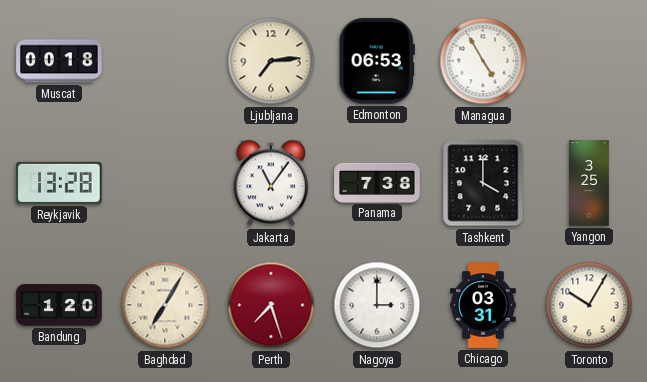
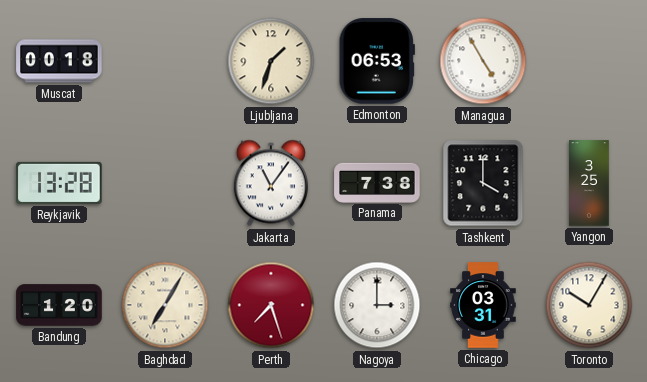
Ljubljana: 7:14 -> 1:33
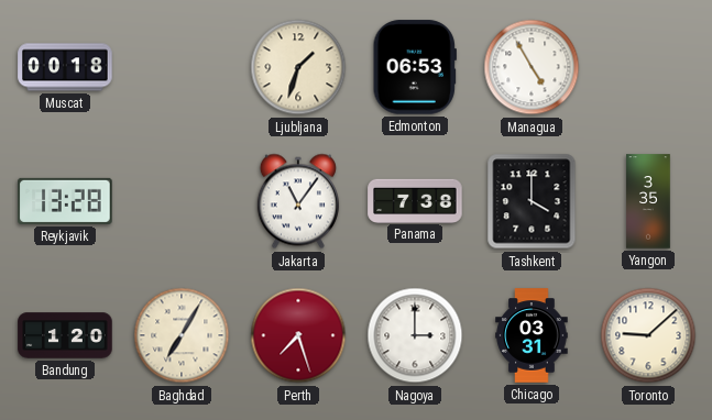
Yangon: 3:25 -> 3:35
Toronto: 10:05 -> 9:08
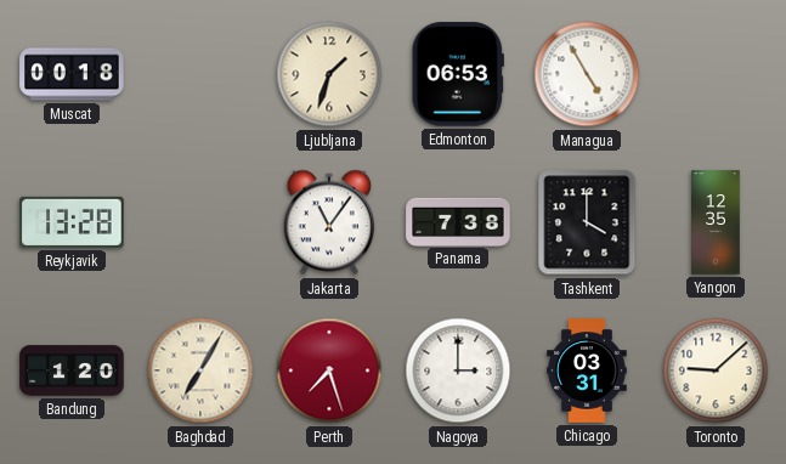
Yangon: 3:35 -> 12:35
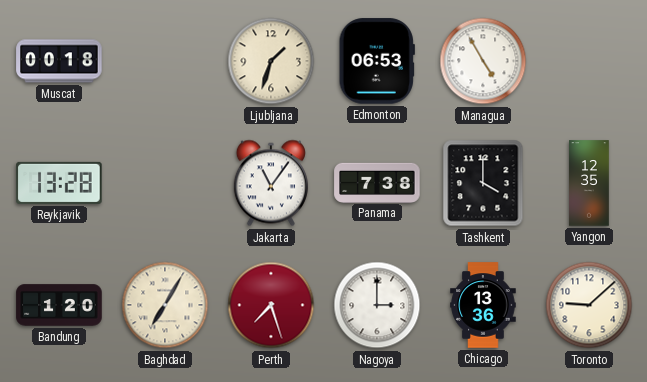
Chicago: 03:31 -> 13:36
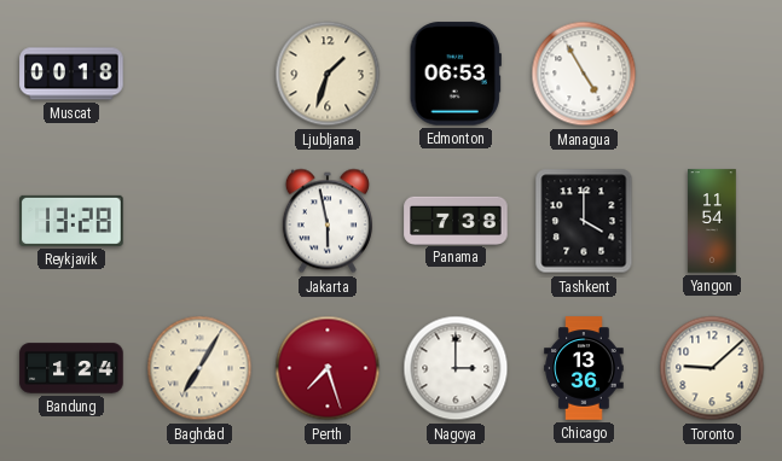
Jakarta: 11:06 -> 5:58
Yangon: 12:35 -> 11:54
Bandung: 1:20 -> 1:24
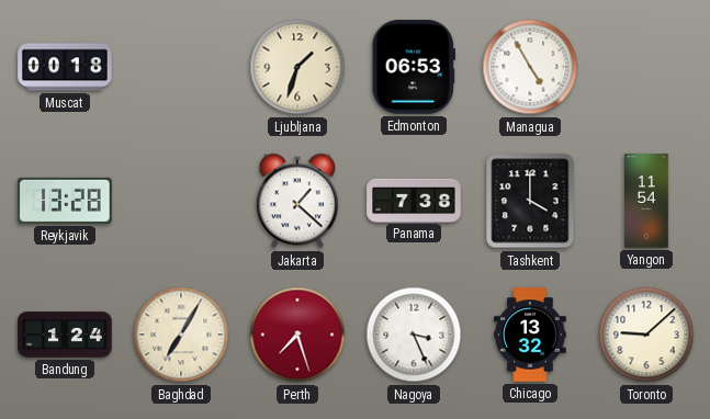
Jakarta: 5:58 -> 1:22
Nagoya: 3:00 -> 3:26
Chicago: 13:36 -> 13:32
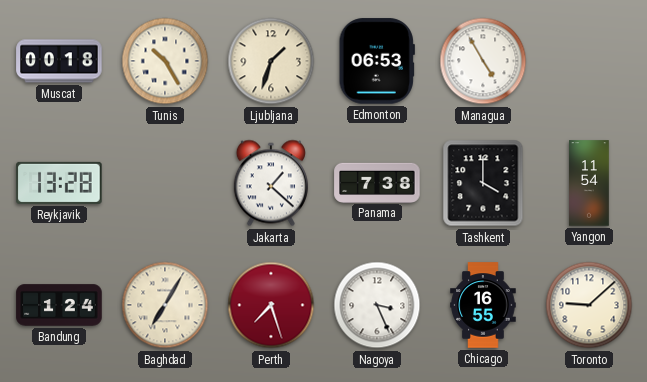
Tunis: none -> 10:25
Chicago: 13:32 -> 16:55
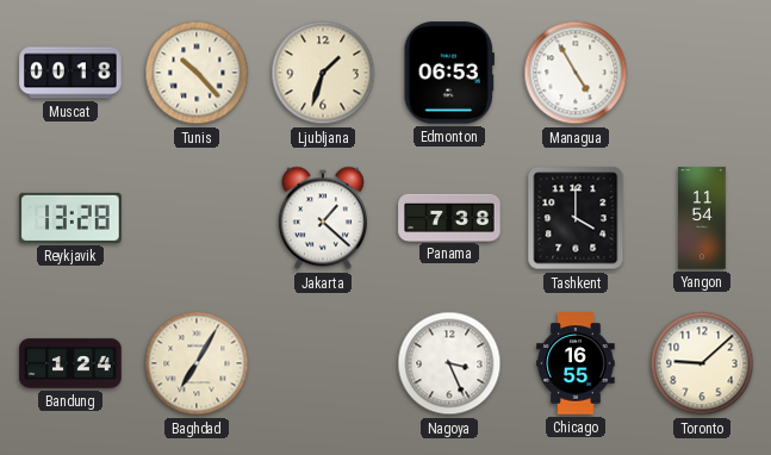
Tunis: 10:25 -> 10:23
Perth: 7:27 -> none
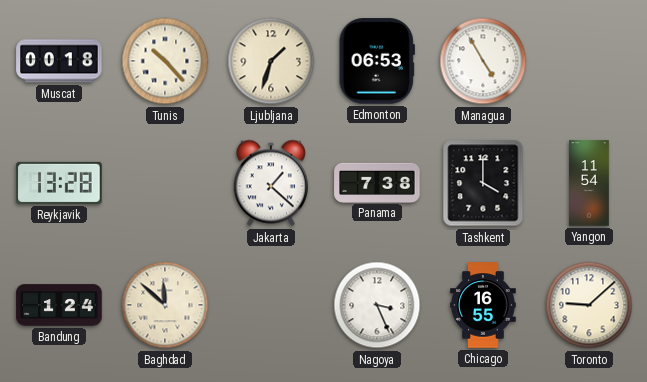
Baghdad: 7:05 -> 11:52
